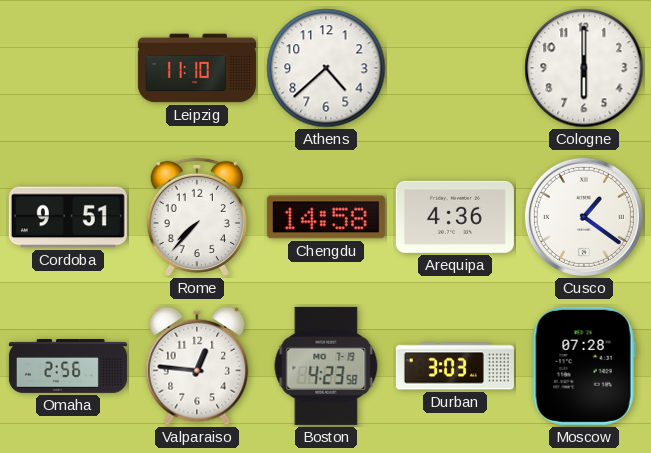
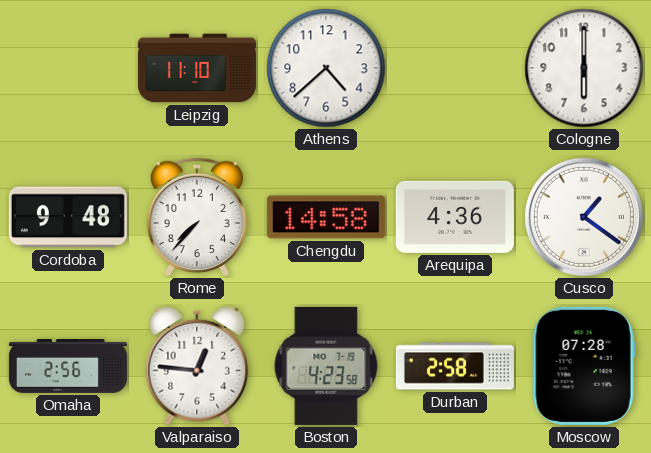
Cordoba: 9:51 -> 9:48
Durban: 3:03 -> 2:58
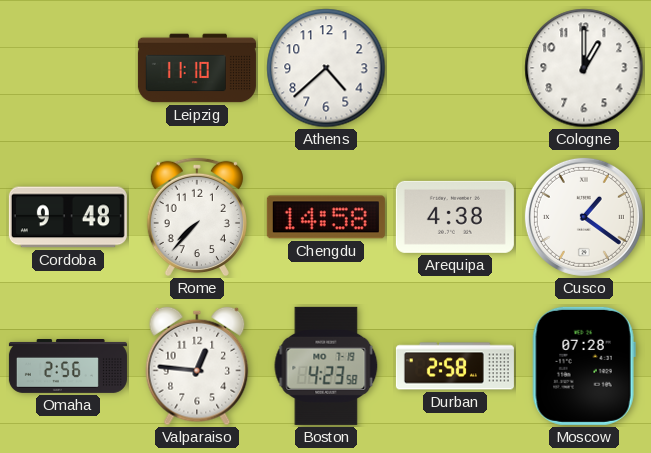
Cologne: 6:00 -> 1:00
Arequipa: 4:36 -> 4:38
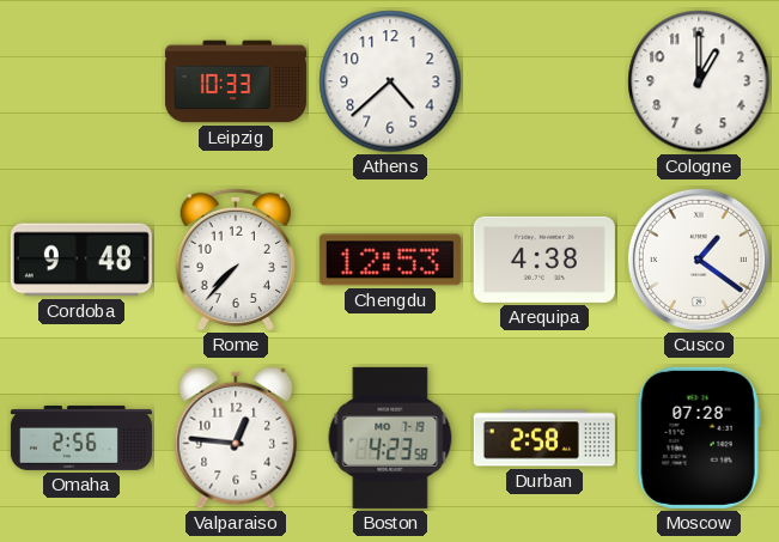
Leipzig: 11:10 -> 10:33
Chengdu: 14:58 -> 12:53
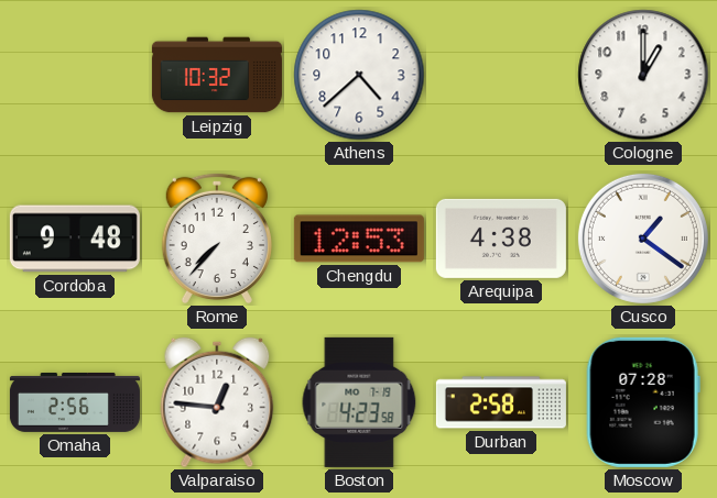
Leipzig: 10:33 -> 10:32
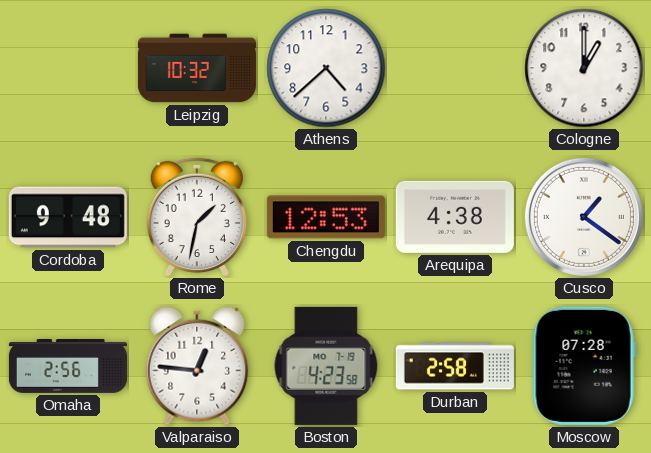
Rome: 7:37 -> 1:32
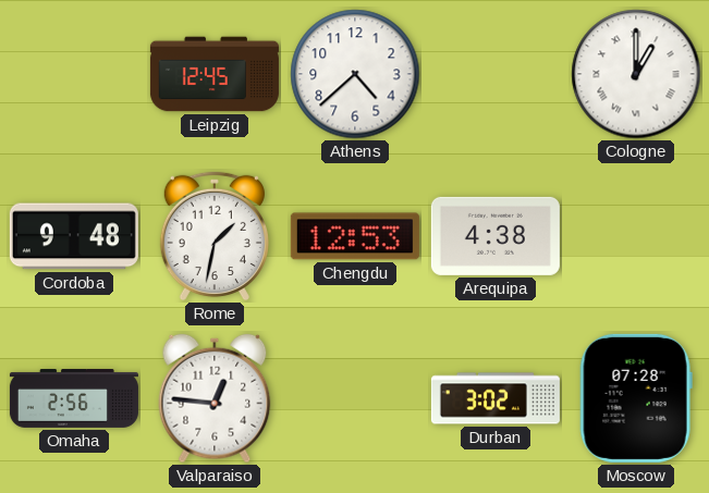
Leipzig: 10:32 -> 12:45
Cologne numerals: Arabic -> Roman
Cusco: 1:21 -> none
Boston: 4:23 -> none
Durban: 2:58 -> 3:02
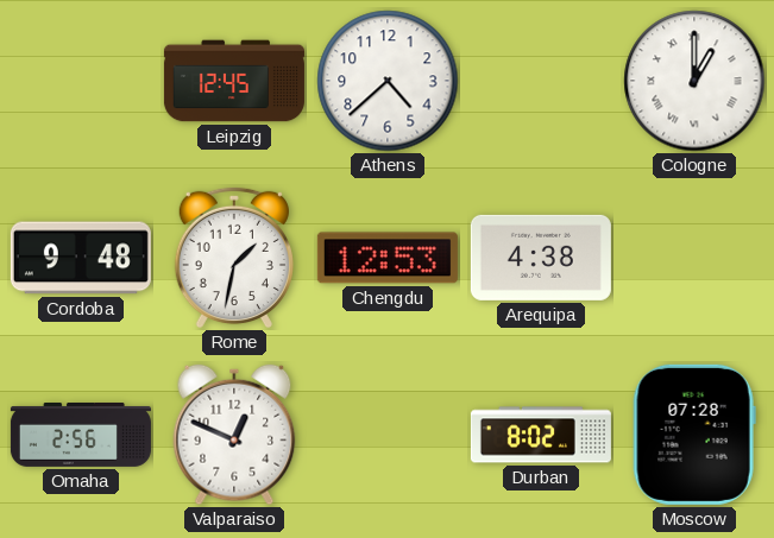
Valparaiso: 12:46 -> 12:49
Durban: 3:02 -> 8:02
